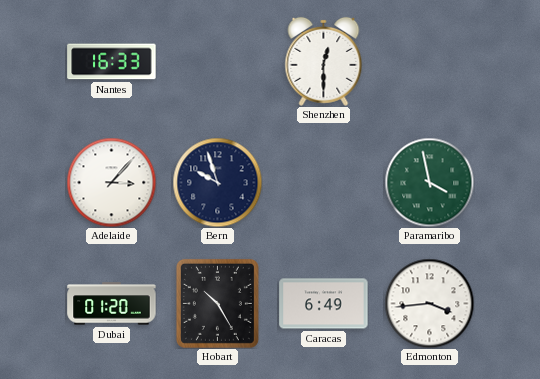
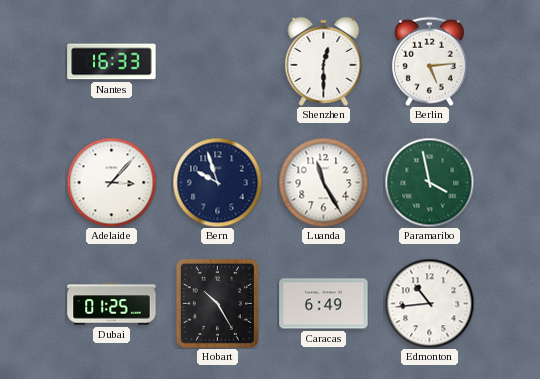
Berlin: none -> 5:14
Luanda: none -> 11:25
Dubai: 01:20 -> 01:25
Edmonton: 3:44 -> 10:44
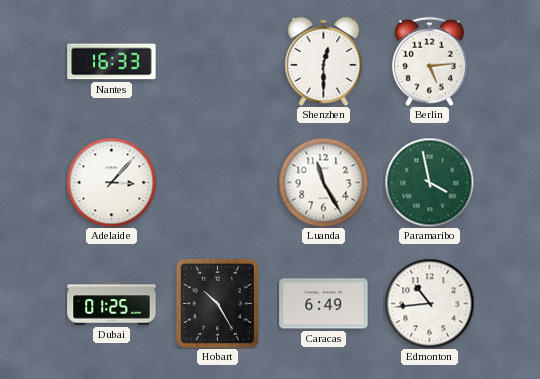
Bern: 9:57 -> none
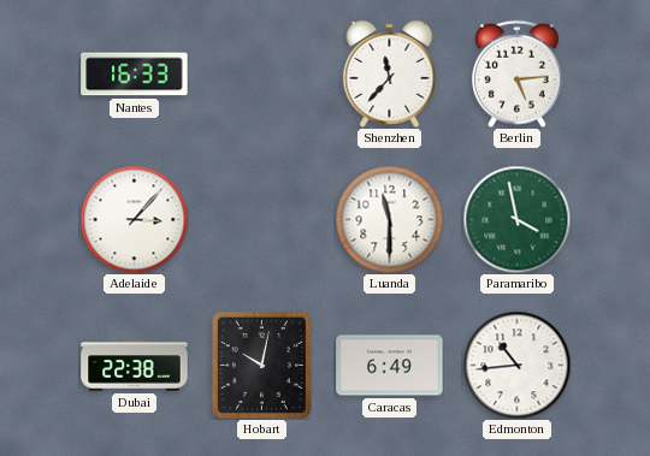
Shenzhen: 12:30 -> 11:37
Luanda: 11:25 -> 11:30
Dubai: 01:25 -> 22:38
Hobart: 10:25 -> 10:02
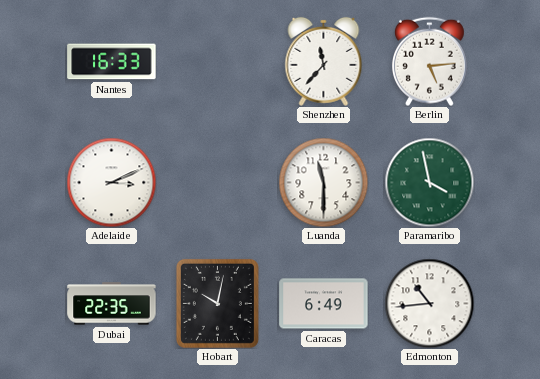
Adelaide: 3:07 -> 3:11
Dubai: 22:38 -> 22:35
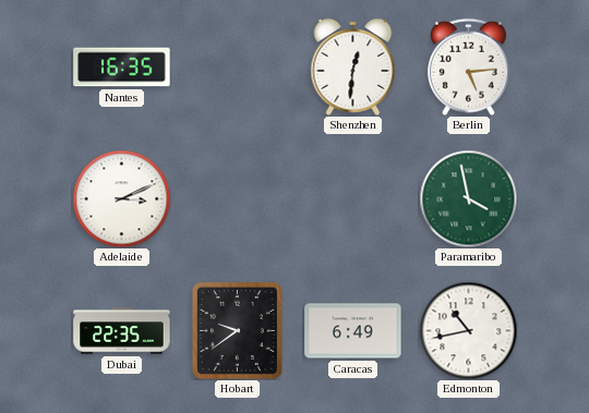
Nantes: 16:33 -> 16:35
Shenzhen: 11:37 -> 12:31
Luanda: 11:30 -> none
Hobart: 10:02 -> 9:39
Edmonton: 10:44 -> 10:43
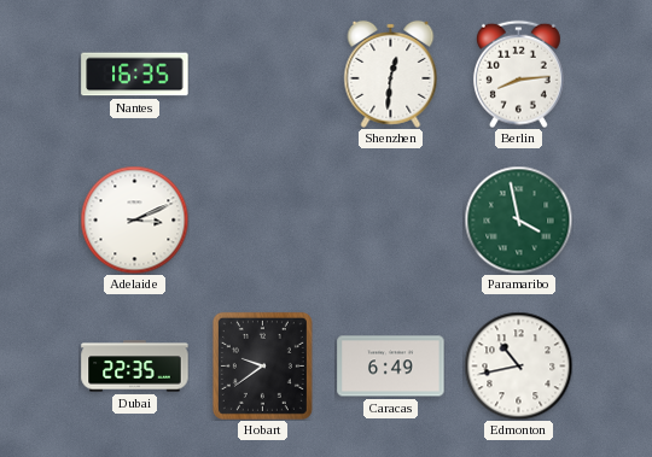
Berlin: 5:14 -> 8:14
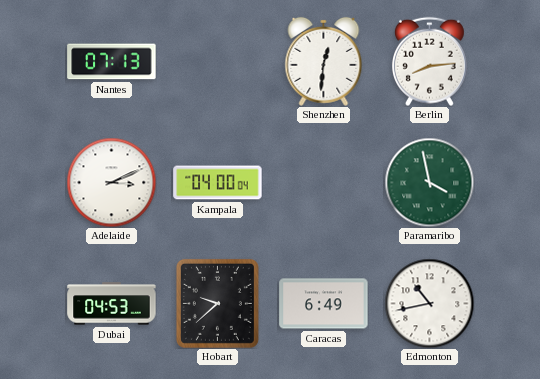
Nantes: 16:35 -> 07:13
Kampala: none -> 04:00
Dubai: 22:35 -> 04:53
Hobart: 9:39 -> 9:38
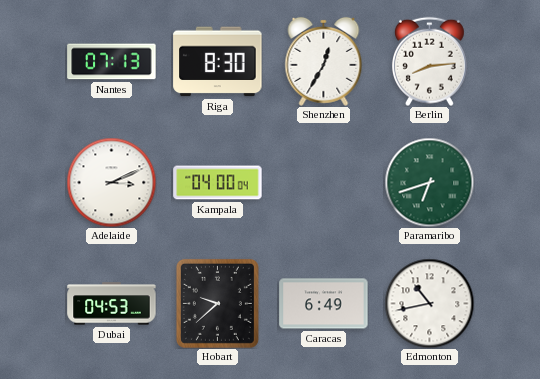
Riga: none -> 8:30
Shenzhen: 12:31 -> 12:35
Paramaribo: 3:58 -> 6:42
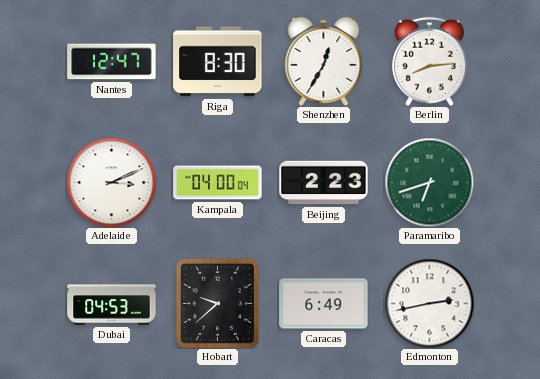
Nantes: 07:13 -> 12:47
Beijing: none -> 2:23
Edmonton: 10:43 -> 2:43
